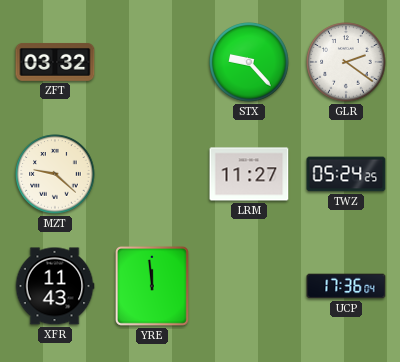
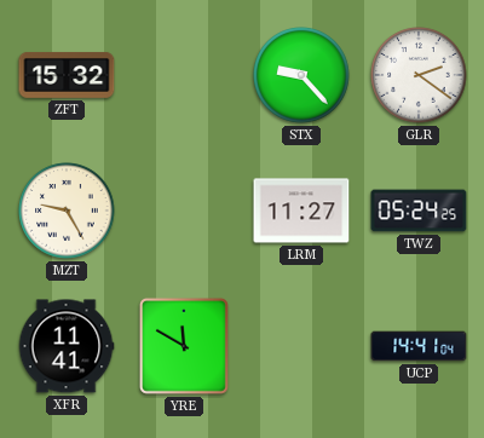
ZFT: 03:32 -> 15:32
MZT: 9:22 -> 9:25
XFR: 11:43 -> 11:41
YRE: 11:59 -> 11:50
UCP: 17:36 -> 14:41
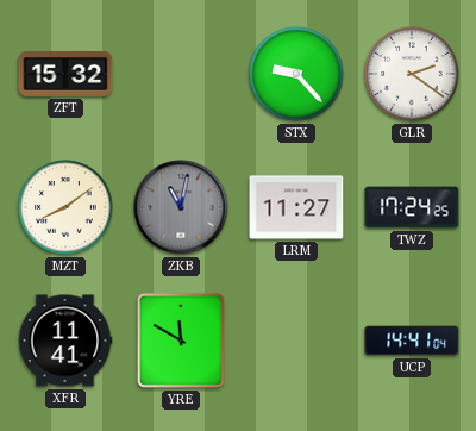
MZT: 9:25 -> 8:09
ZKB: none -> 11:02
TWZ: 05:24 -> 17:24
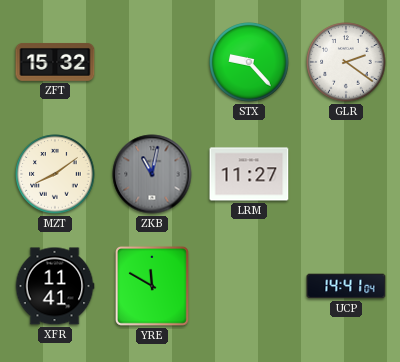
TWZ: 17:24 -> none
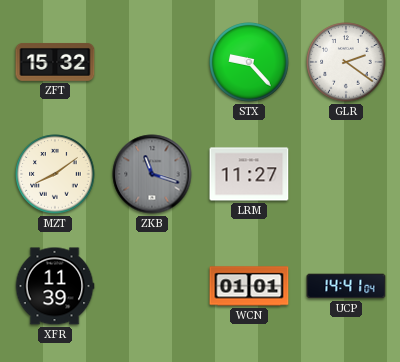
ZKB: 11:02 -> 11:18
XFR: 11:41 -> 11:39
YRE: 11:50 -> none
WCN: none -> 01:01
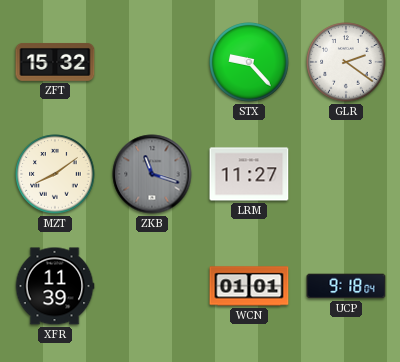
UCP: 14:41 -> 9:18
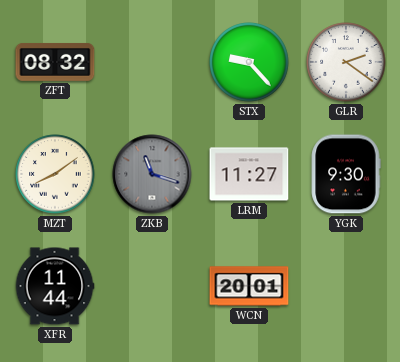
ZFT: 15:32 -> 08:32
YGK: none -> 9:30
XFR: 11:39 -> 11:44
WCN: 01:01 -> 20:01
UCP: 9:18 -> none
